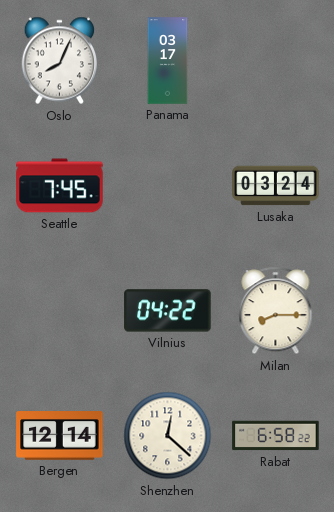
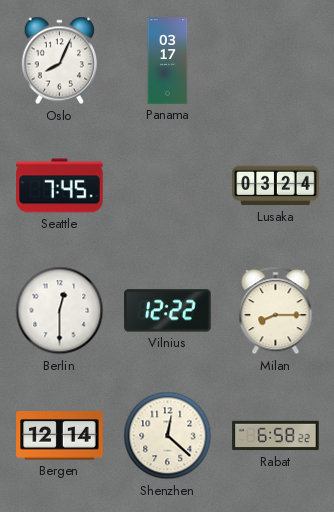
Berlin: none -> 12:30
Vilnius: 04:22 -> 12:22
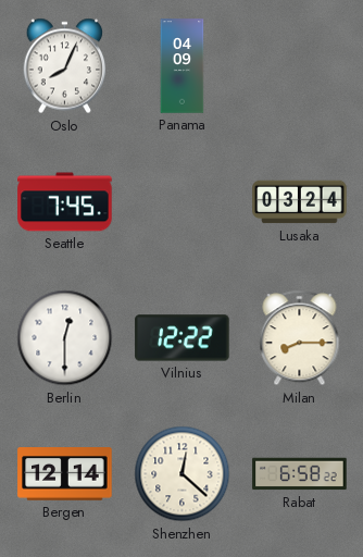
Panama: 03:17 -> 04:09
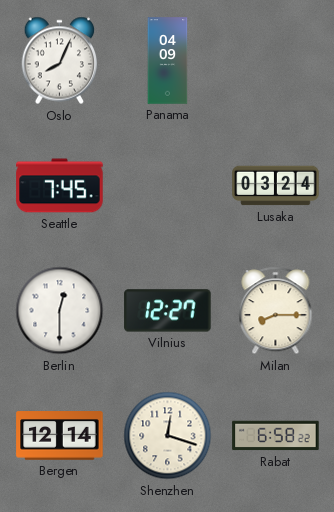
Vilnius: 12:22 -> 12:27
Shenzhen: 12:22 -> 12:18
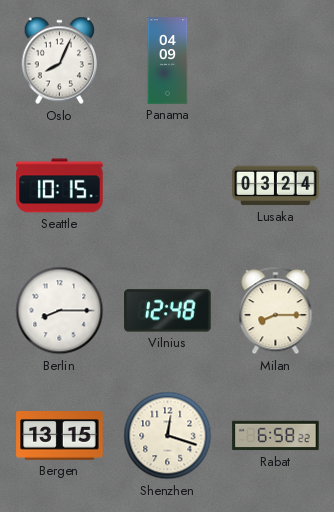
Seattle: 7:45 -> 10:15
Berlin: 12:30 -> 8:15
Vilnius: 12:27 -> 12:48
Bergen: 12:14 -> 13:15
